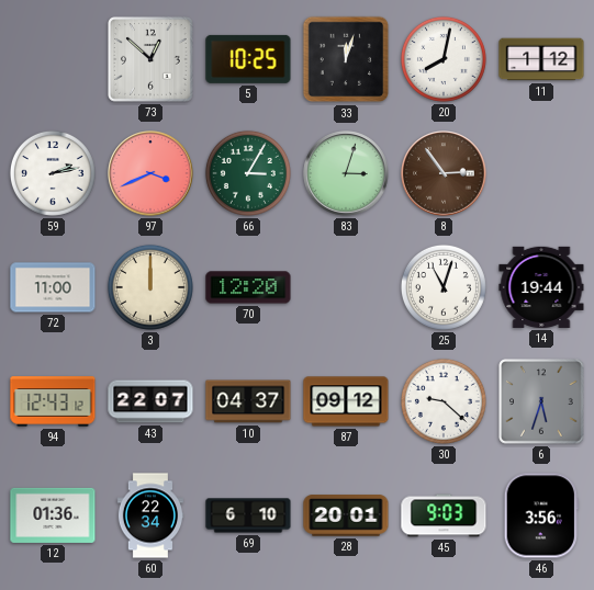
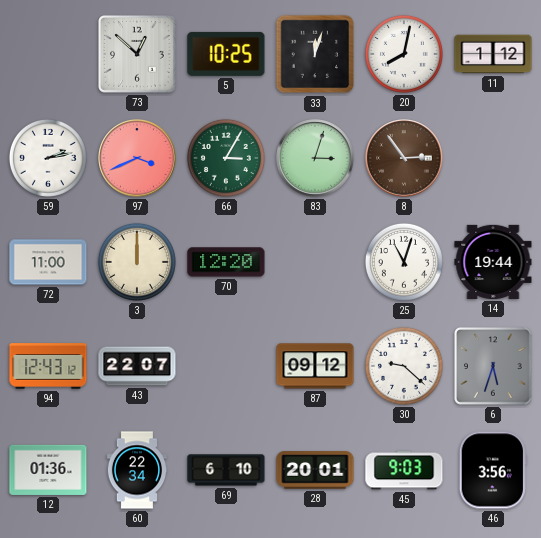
10: 04:37 -> none
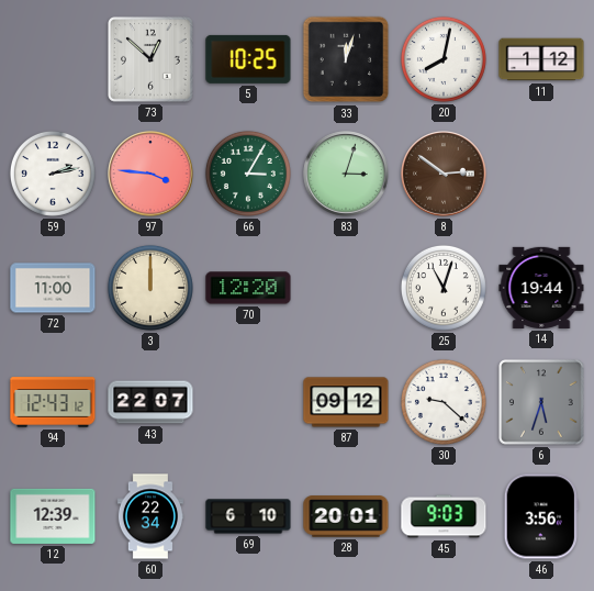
97: 3:41 -> 3:46
8: 2:54 -> 2:51
12: 01:36 -> 12:39
